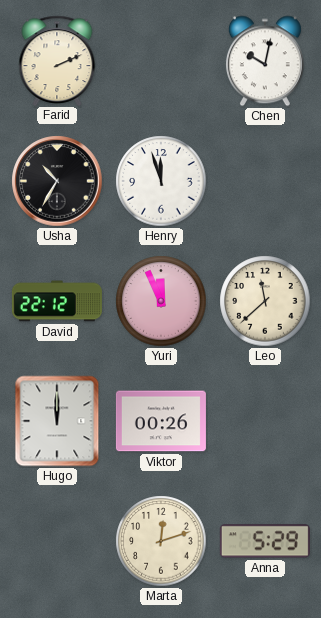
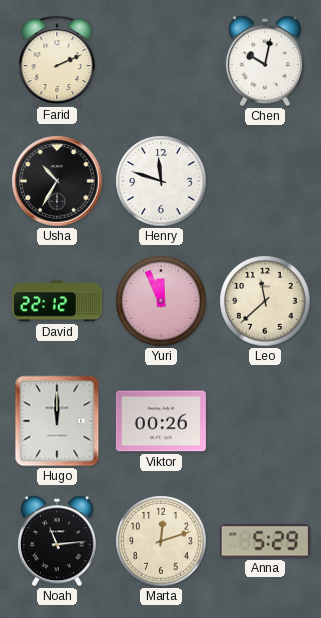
Henry: 11:57 -> 11:48
Noah: none -> 11:14
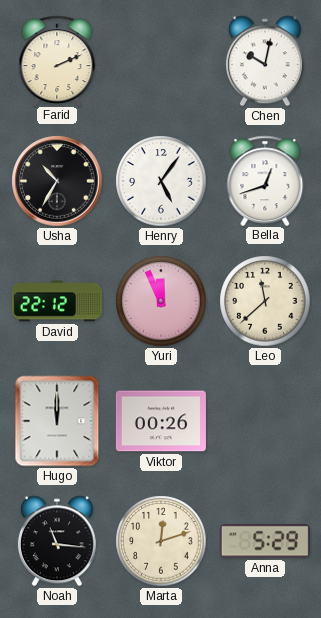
Henry: 11:48 -> 5:06
Bella: none -> 12:42
Noah: 11:14 -> 11:16
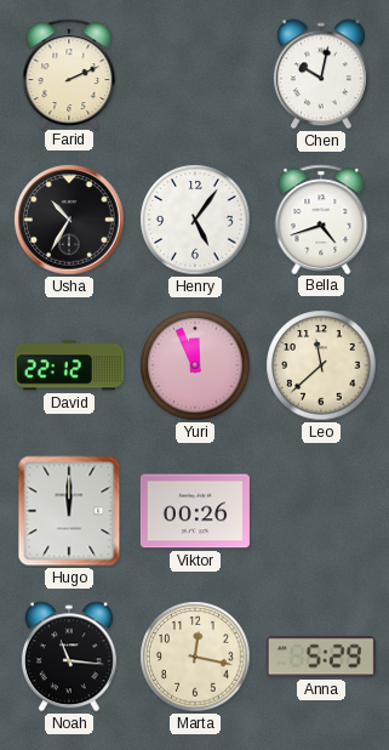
Bella: 12:42 -> 4:42
Marta: 12:12 -> 12:17
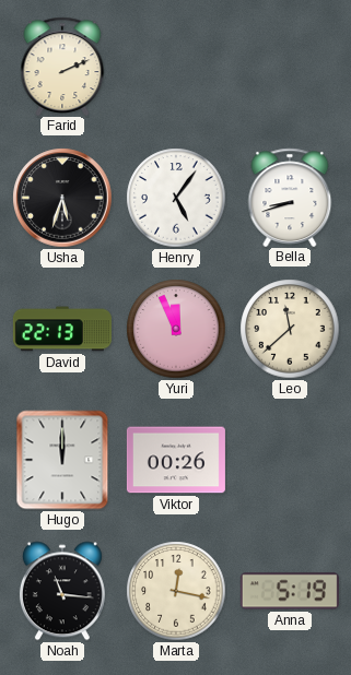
Chen: 10:02 -> none
Usha: 10:35 -> 5:33
Bella: 4:42 -> 8:42
David: 22:12 -> 22:13
Anna: 5:29 -> 5:19
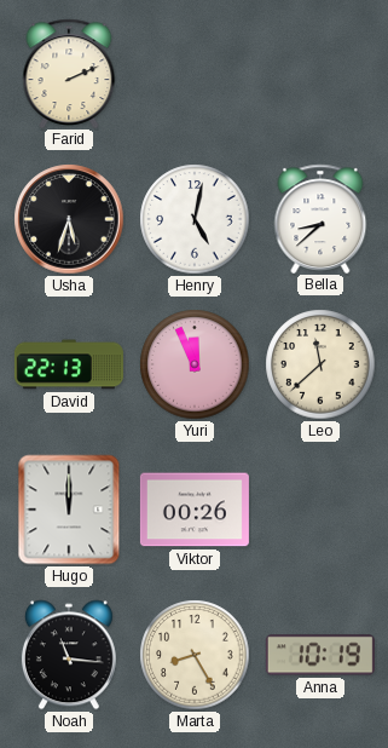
Henry: 5:06 -> 5:02
Bella: 8:42 -> 8:38
Marta: 12:17 -> 8:25
Anna: 5:19 -> 10:19
